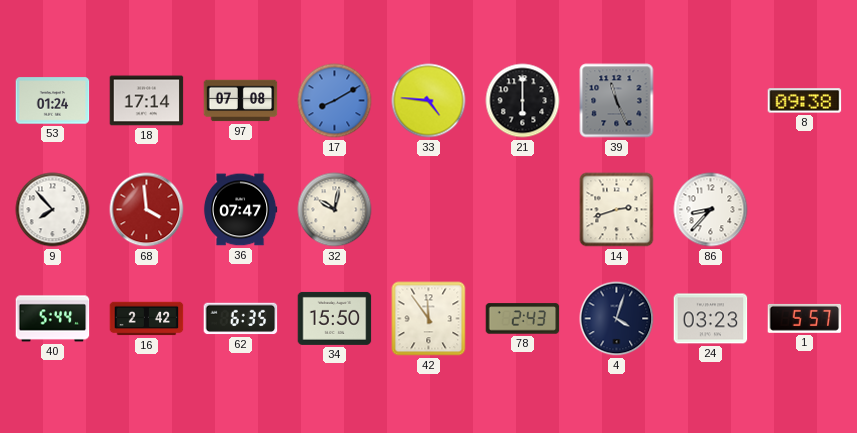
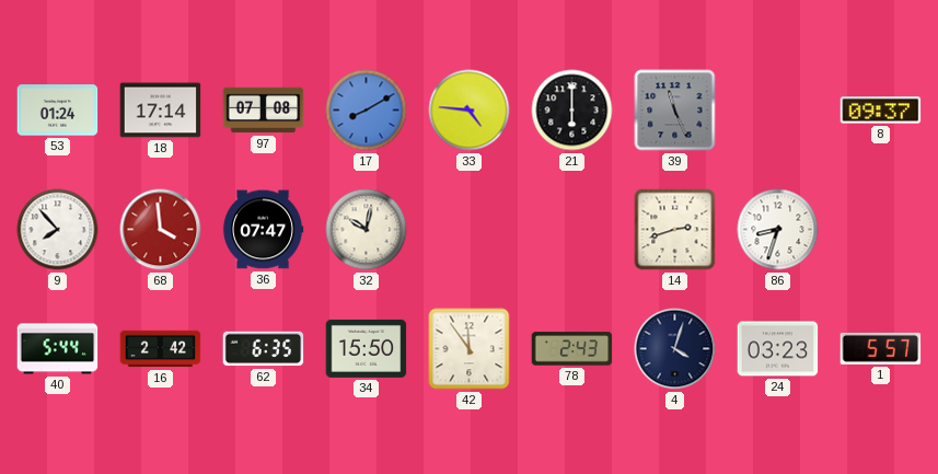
8: 09:38 -> 09:37
86: 8:37 -> 8:33
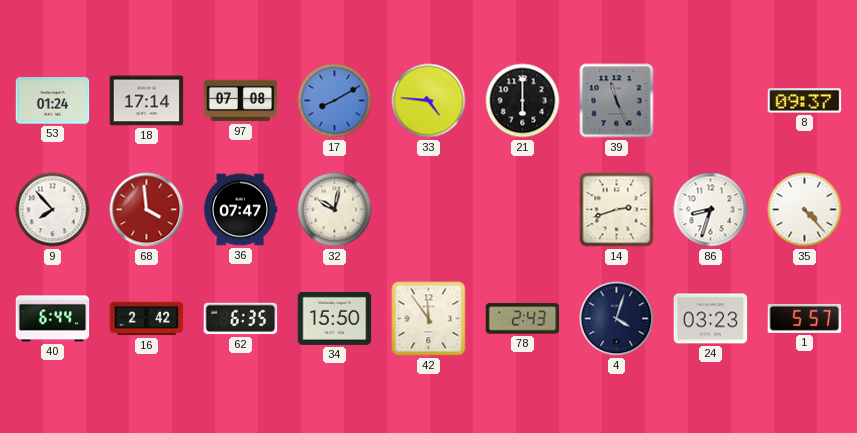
35: none -> 4:23
40: 5:44 -> 6:44
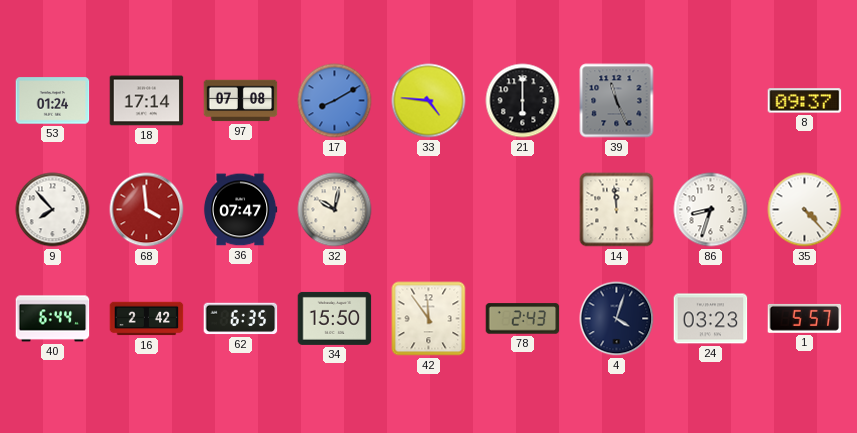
14: 2:42 -> 11:59
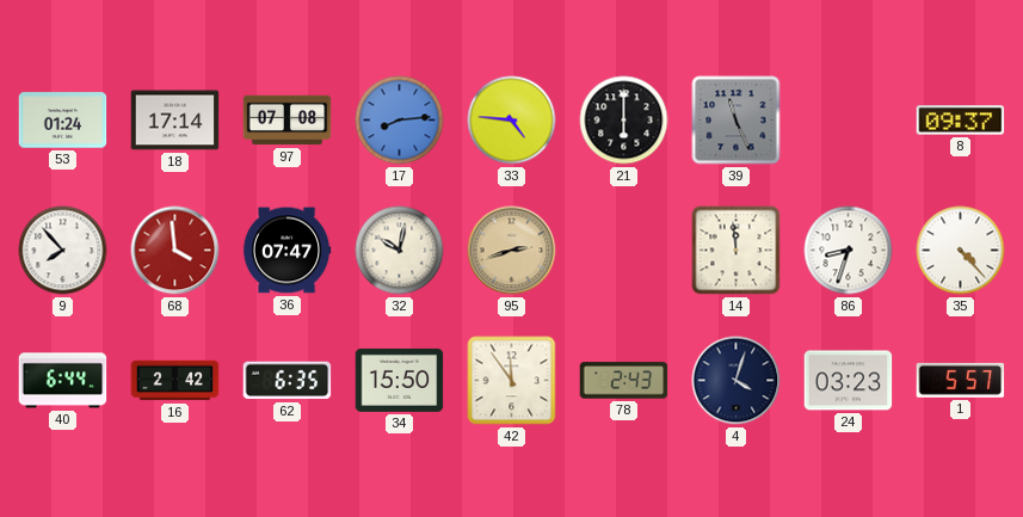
17: 8:10 -> 8:14
95: none -> 2:42
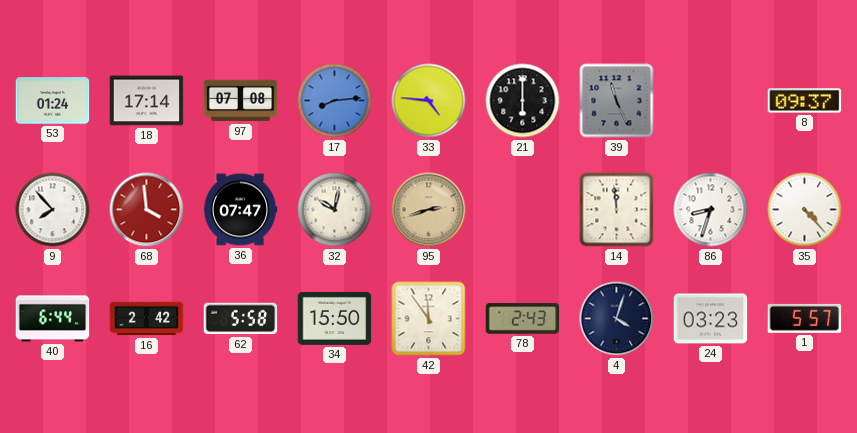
62: 6:35 -> 5:58
